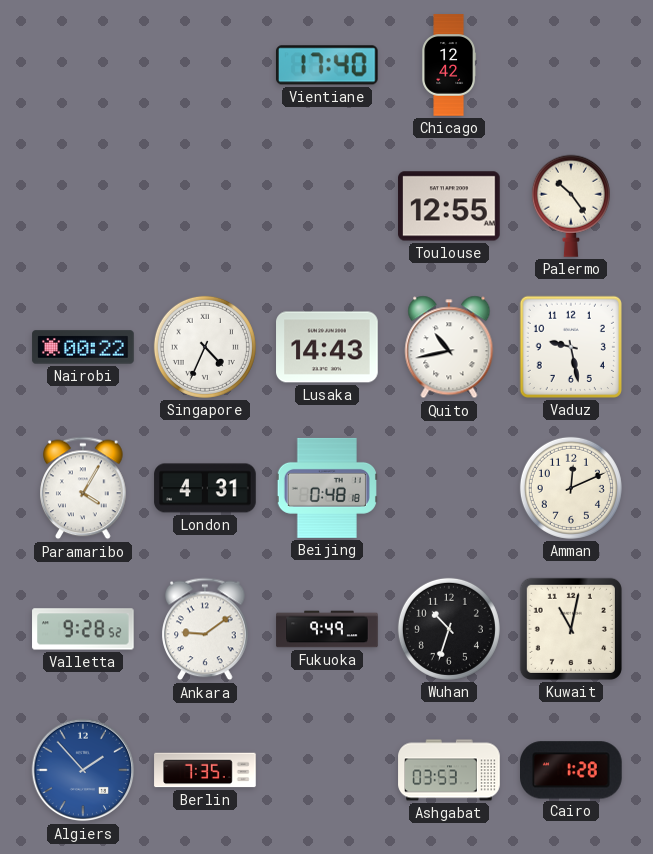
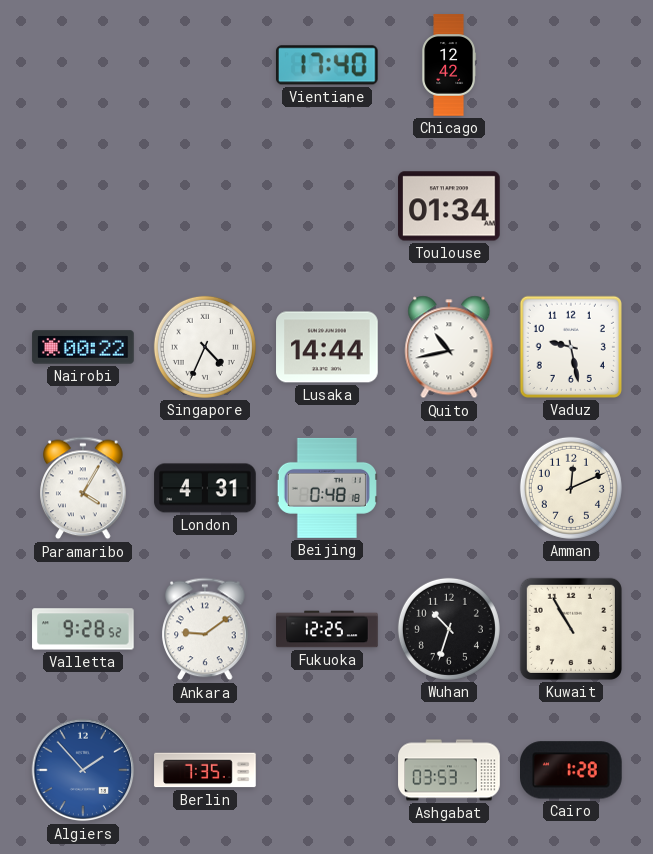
Toulouse: 12:55 -> 01:34
Palermo: 10:24 -> none
Lusaka: 14:43 -> 14:44
Fukuoka: 9:49 -> 12:25
Kuwait: 11:02 -> 10:55
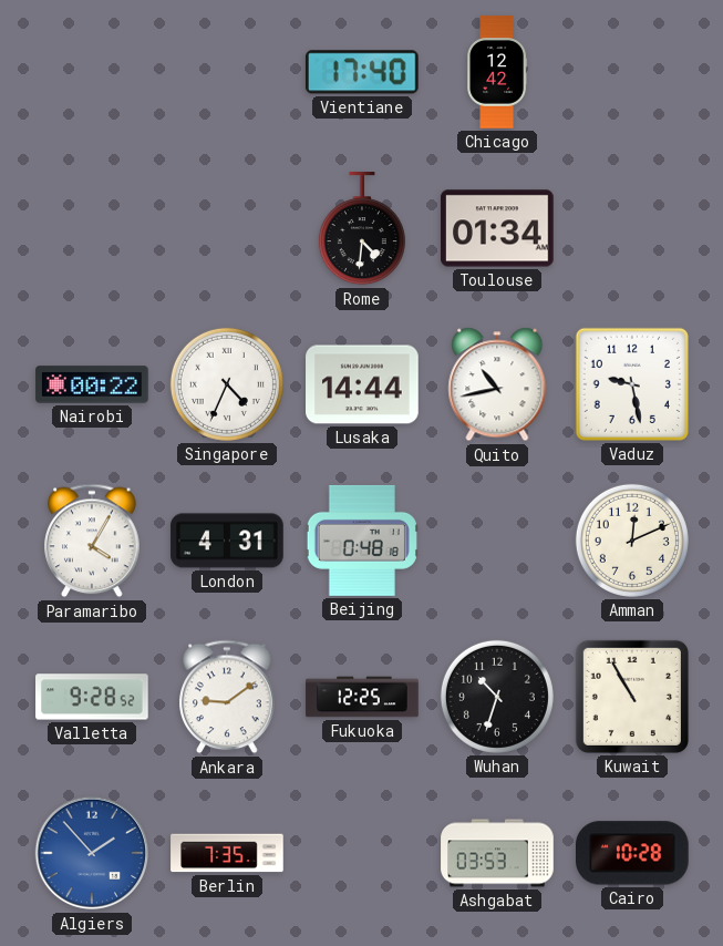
Rome: none -> 4:31
Cairo: 1:28 -> 10:28
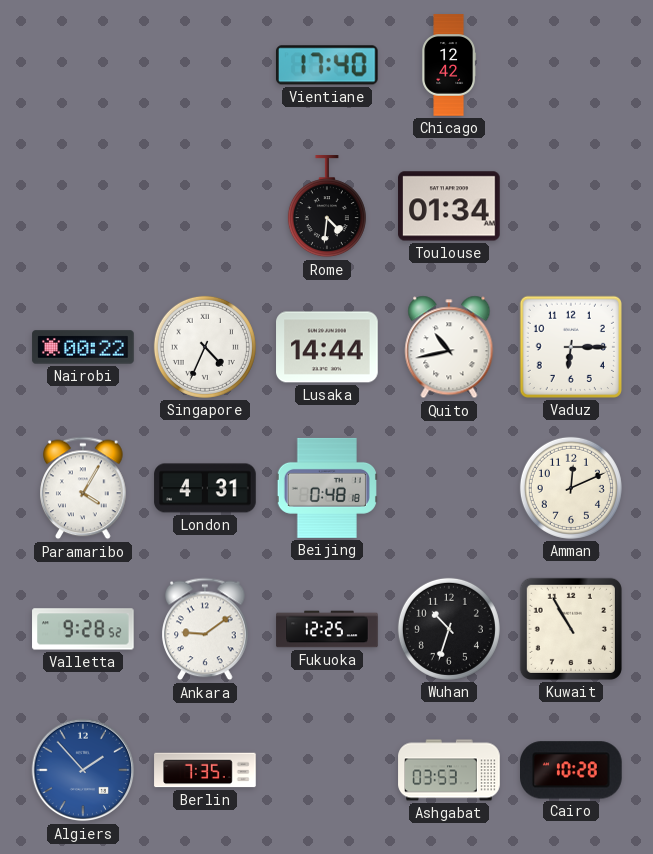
Vaduz: 9:28 -> 6:15
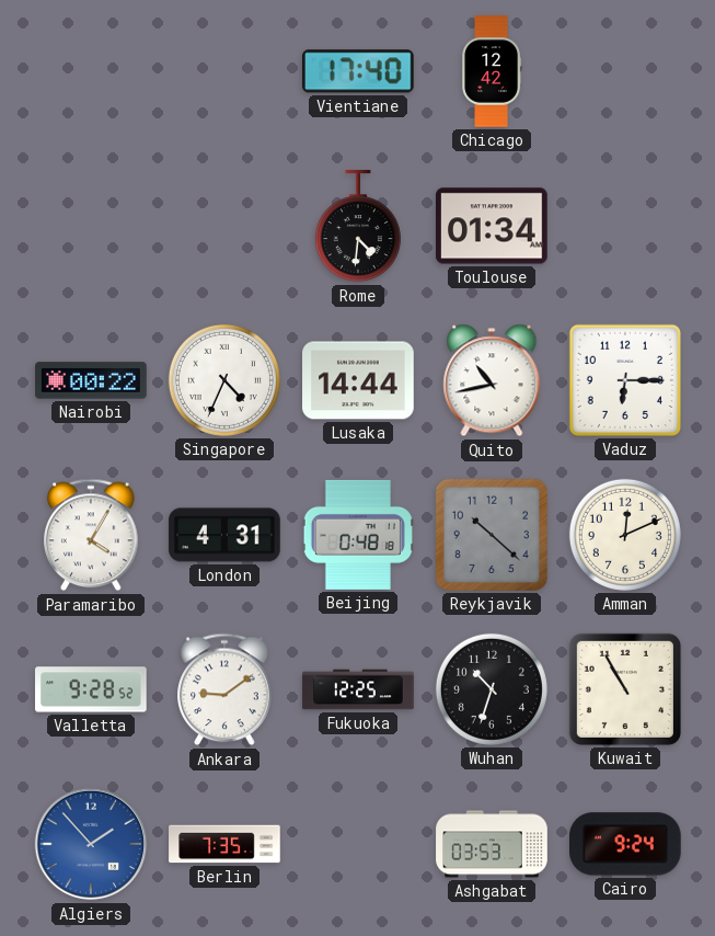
Reykjavik: none -> 10:22
Cairo: 10:28 -> 9:24
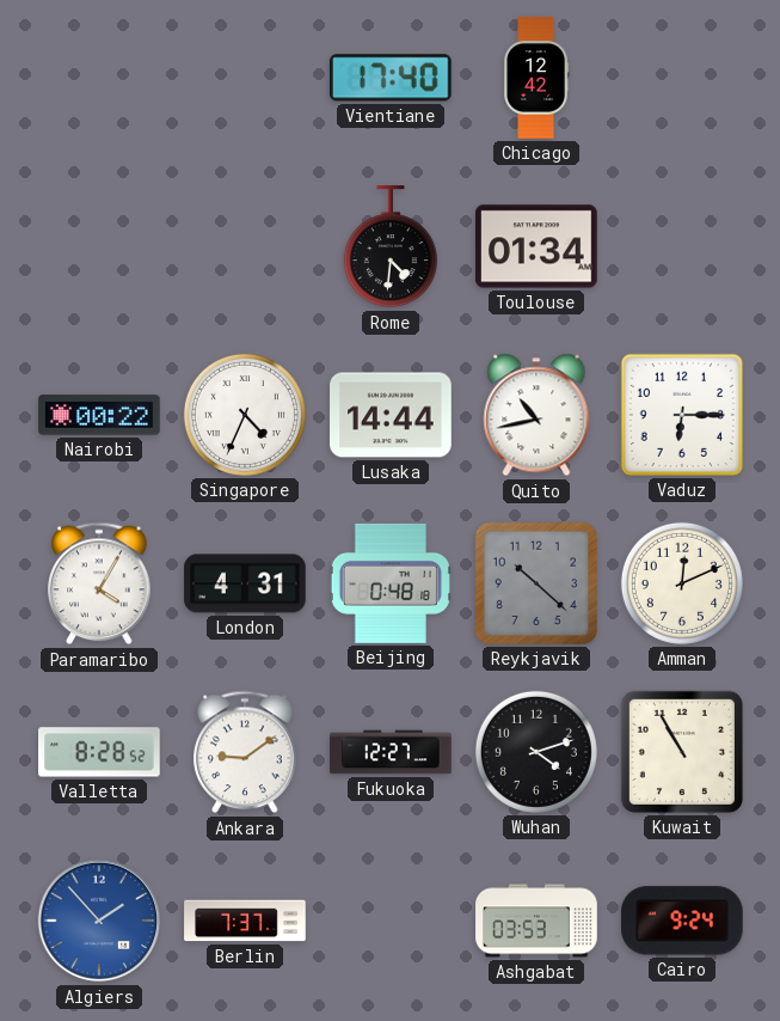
Valletta: 9:28 -> 8:28
Fukuoka: 12:25 -> 12:27
Wuhan: 10:33 -> 4:12
Berlin: 7:35 -> 7:37
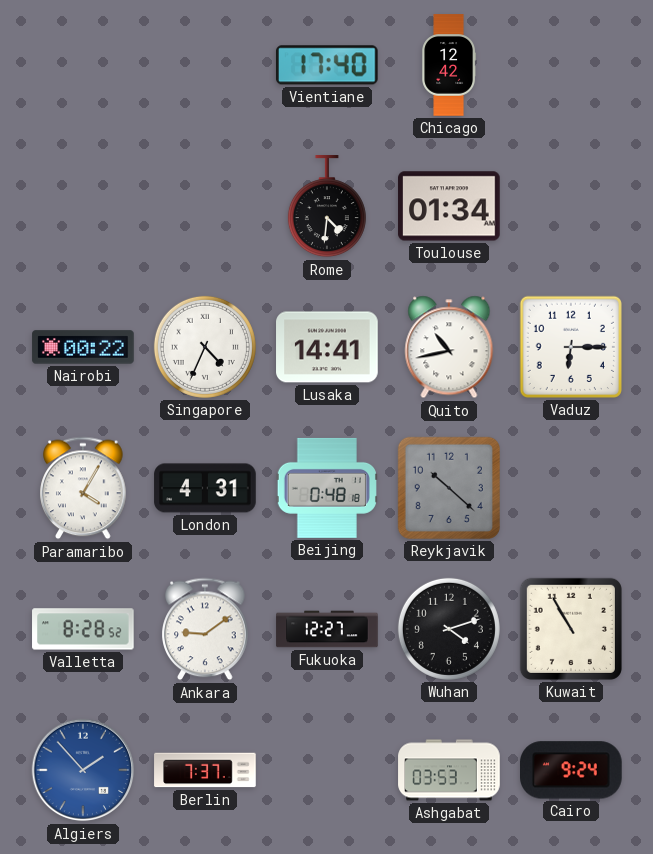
Lusaka: 14:44 -> 14:41
Amman: 12:11 -> none
